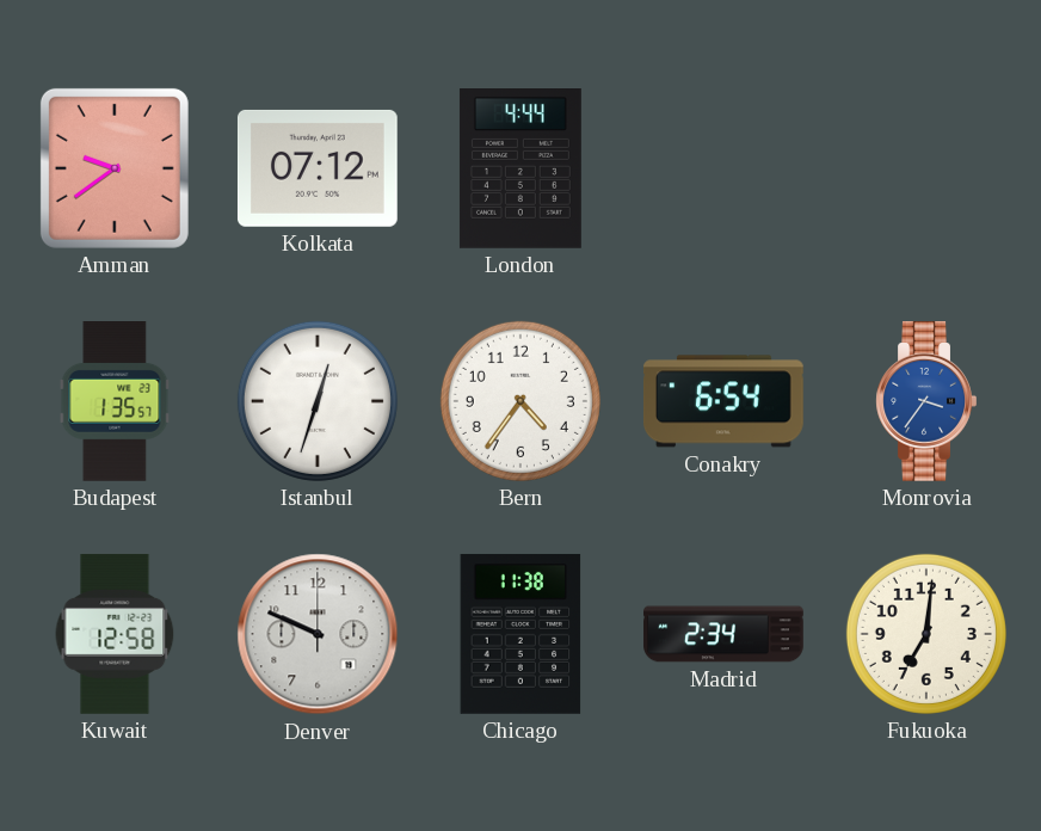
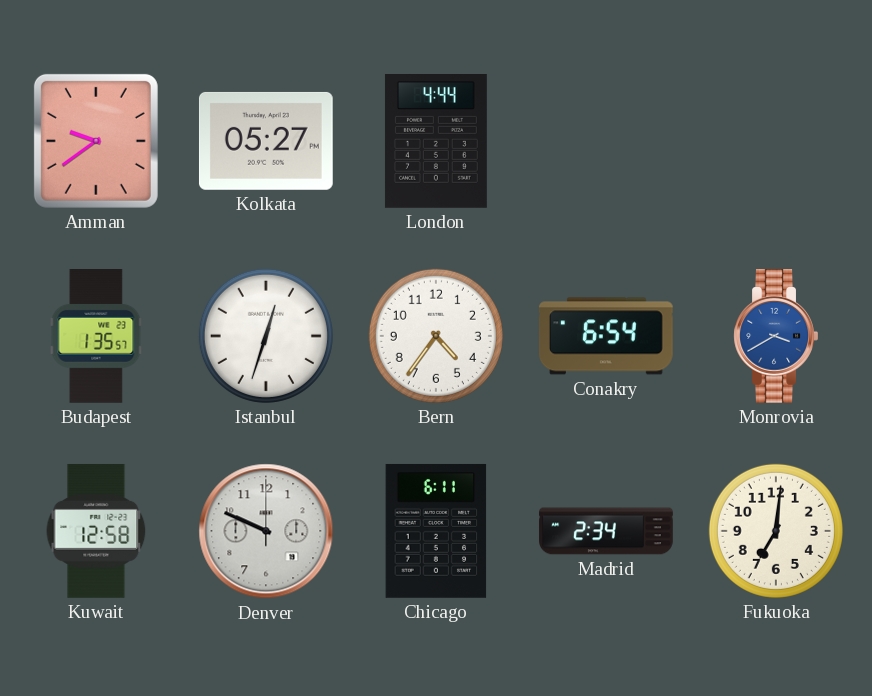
Kolkata: 07:12 -> 05:27
Monrovia: 3:36 -> 3:40
Chicago: 11:38 -> 6:11
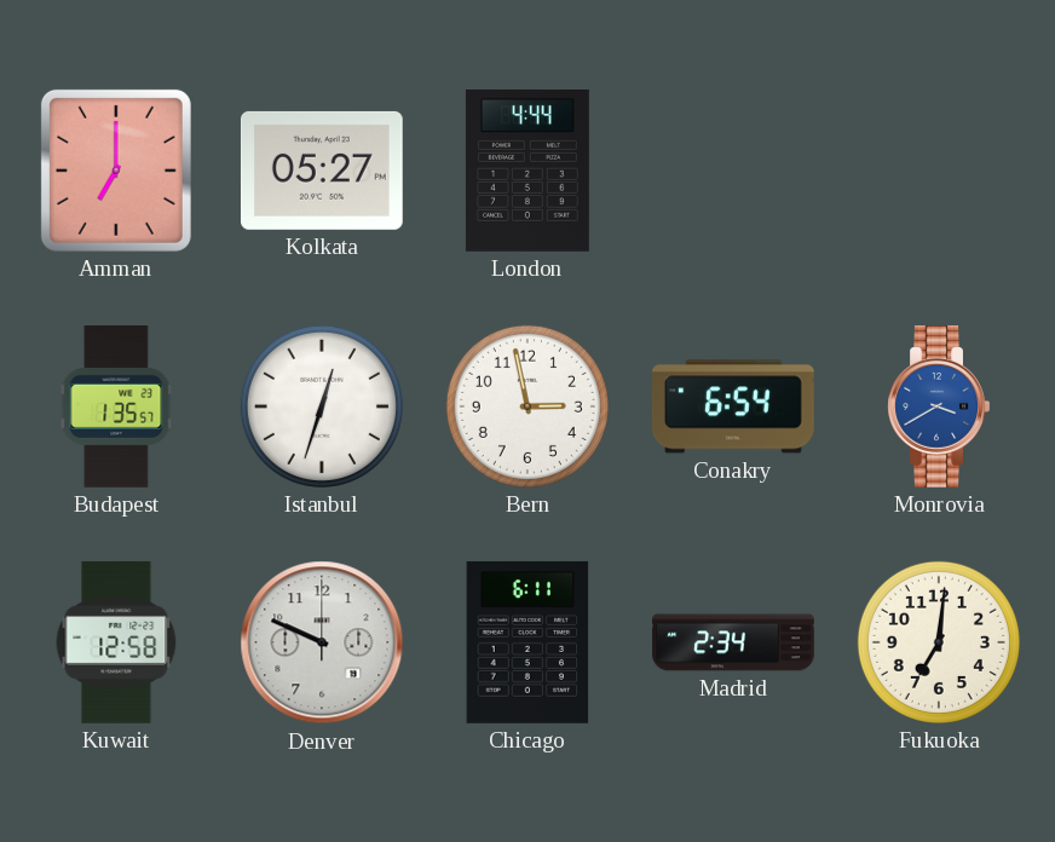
Amman: 9:39 -> 7:00
Bern: 4:36 -> 2:58
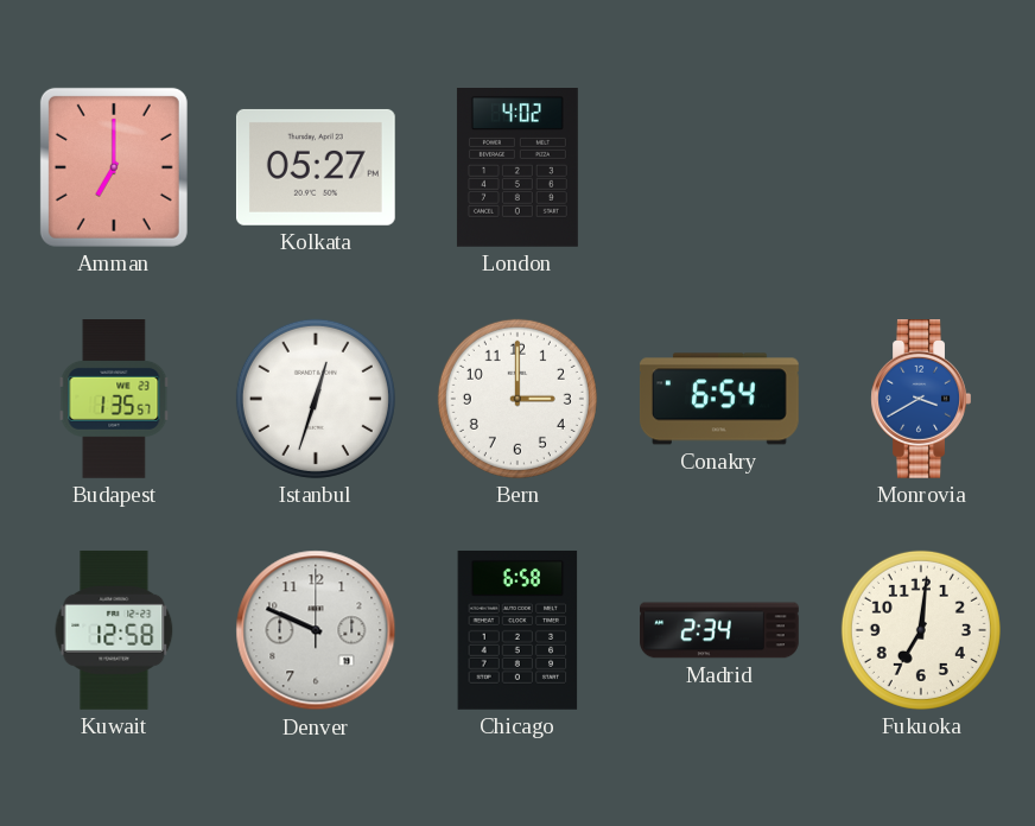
London: 4:44 -> 4:02
Bern: 2:58 -> 3:00
Chicago: 6:11 -> 6:58
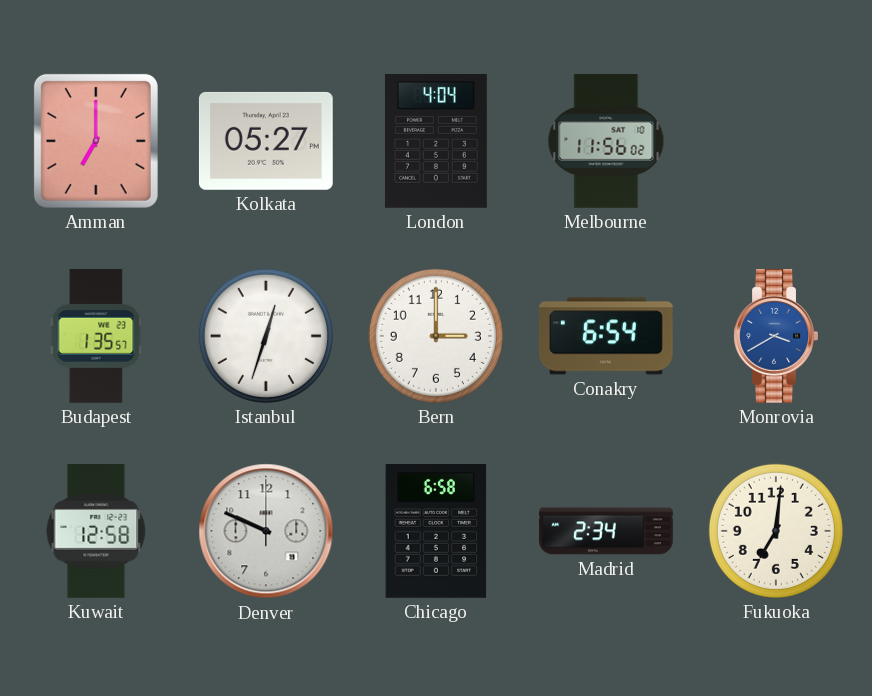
London: 4:02 -> 4:04
Melbourne: none -> 11:56
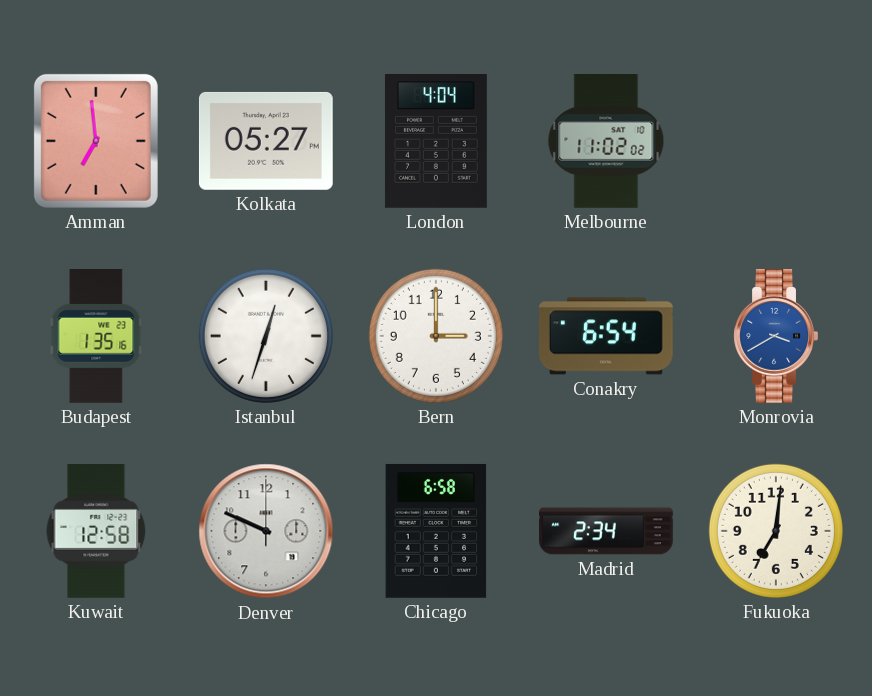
Amman: 7:00 -> 6:59
Melbourne: 11:56 -> 11:02
Budapest: 1:35:57 -> 1:35:16
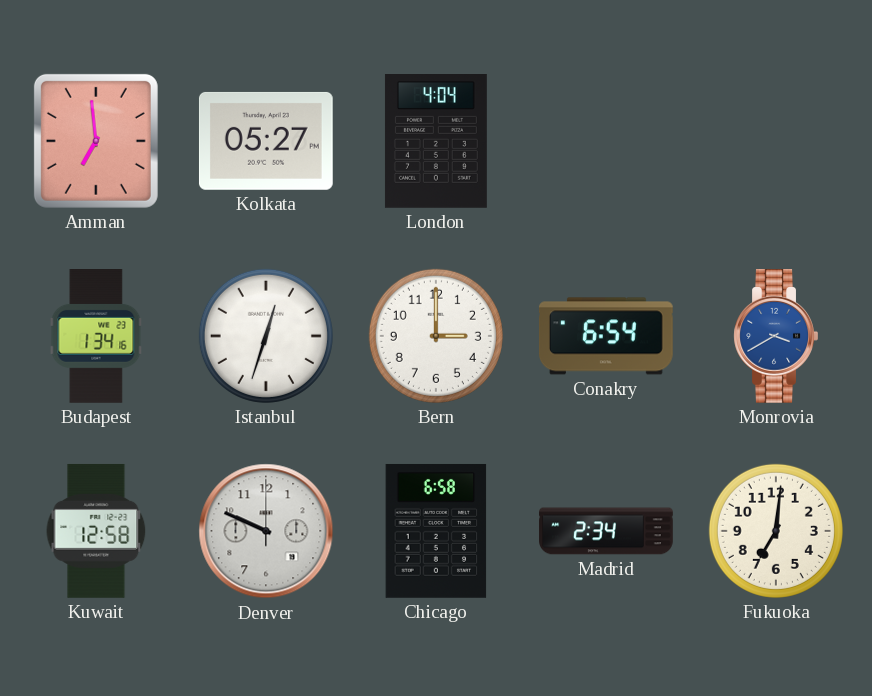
Melbourne: 11:02 -> none
Budapest: 1:35 -> 1:34
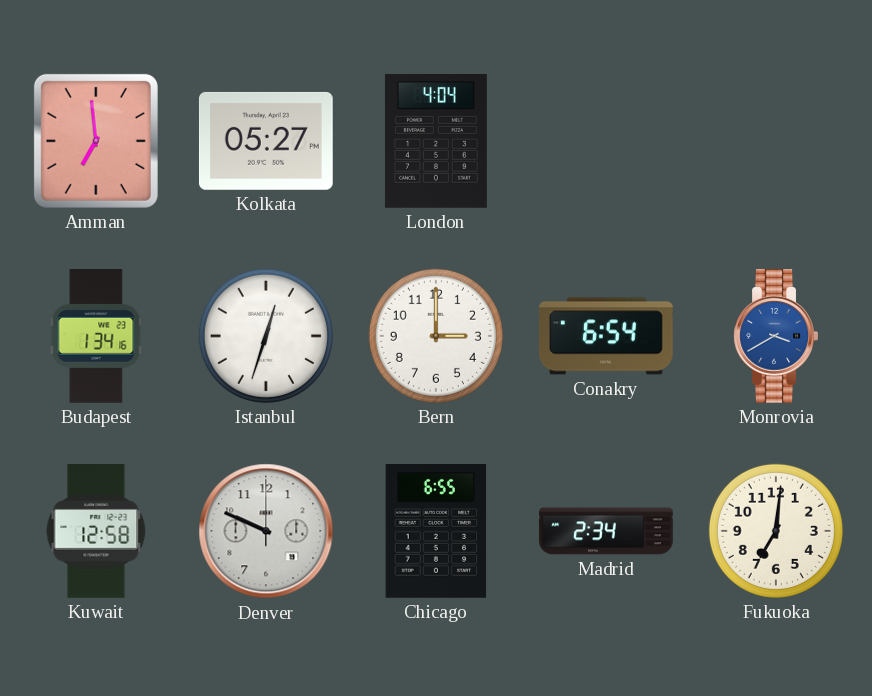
Chicago: 6:58 -> 6:55
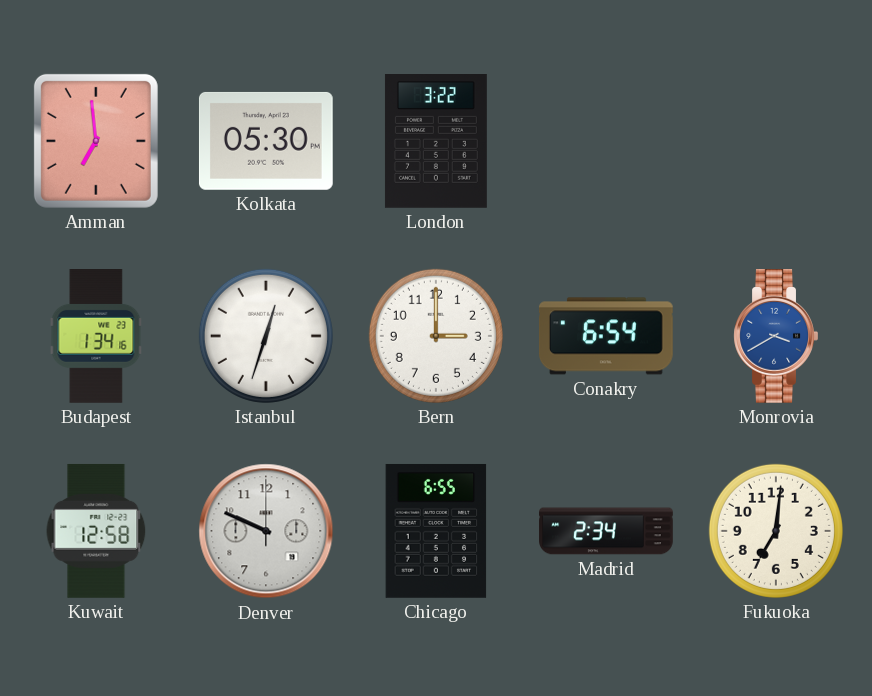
Kolkata: 05:27 -> 05:30
London: 4:04 -> 3:22
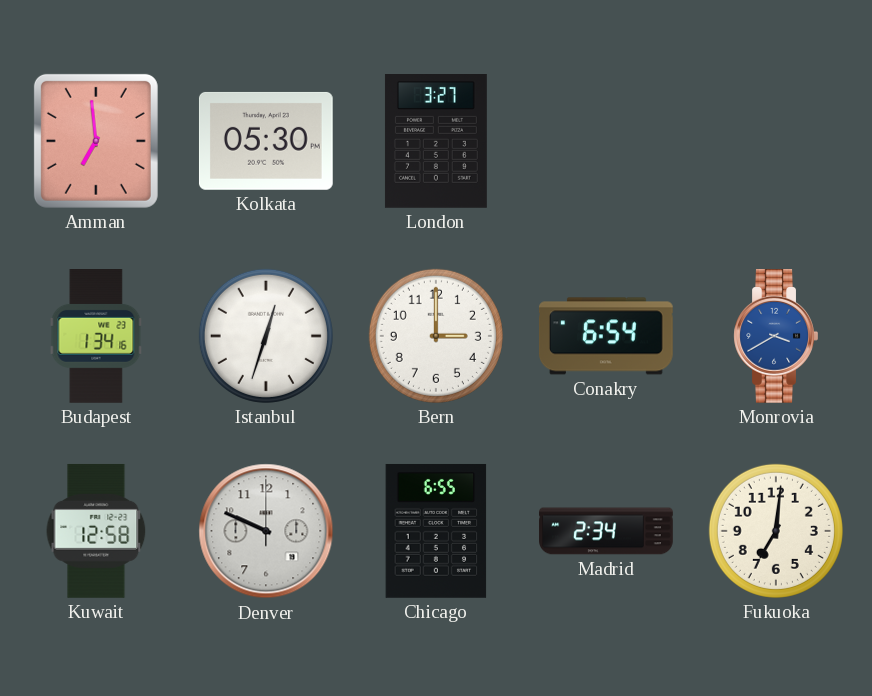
London: 3:22 -> 3:27
